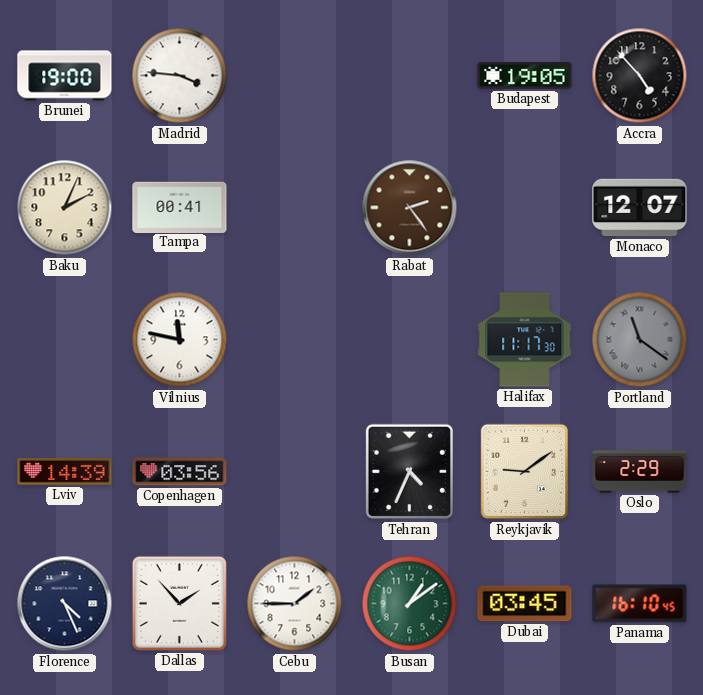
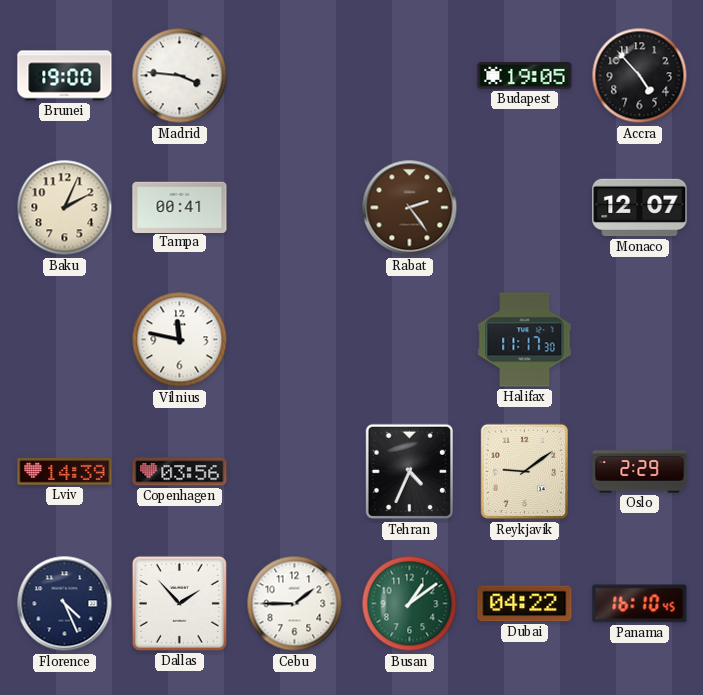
Portland: 11:21 -> none
Dubai: 03:45 -> 04:22
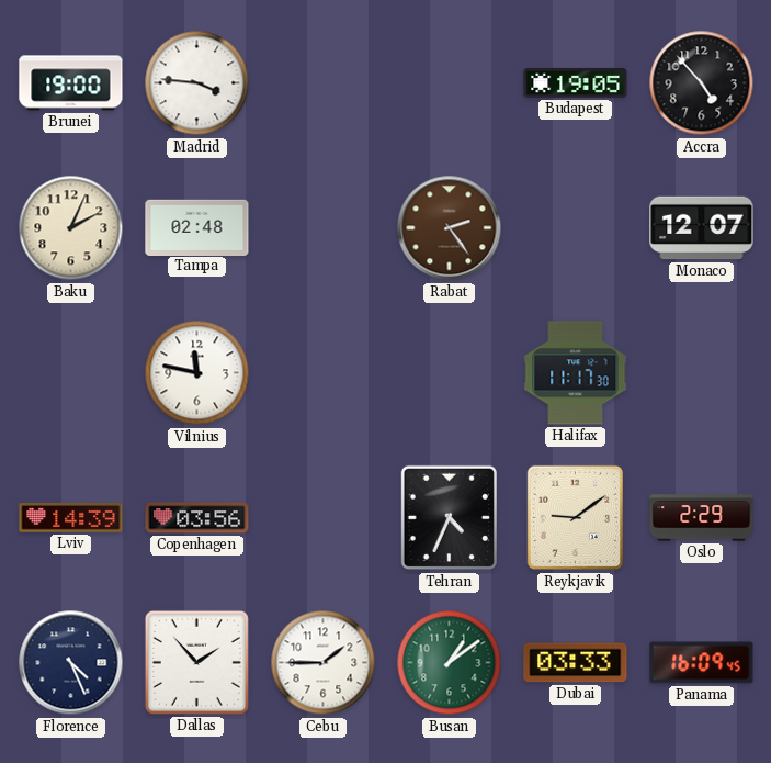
Tampa: 00:41 -> 02:48
Dubai: 04:22 -> 03:33
Panama: 16:10 -> 16:09
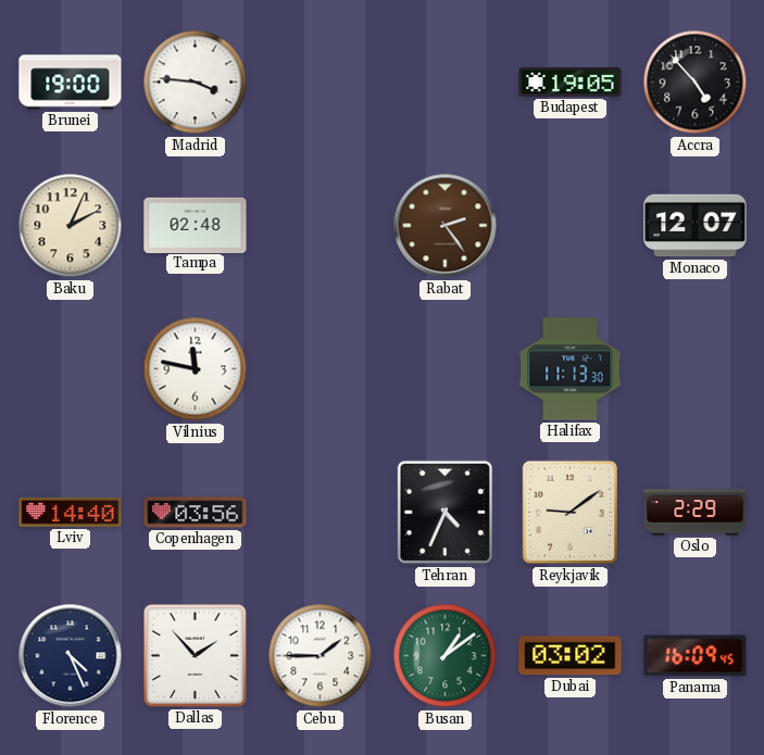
Halifax: 11:17 -> 11:13
Lviv: 14:39 -> 14:40
Dubai: 03:33 -> 03:02
